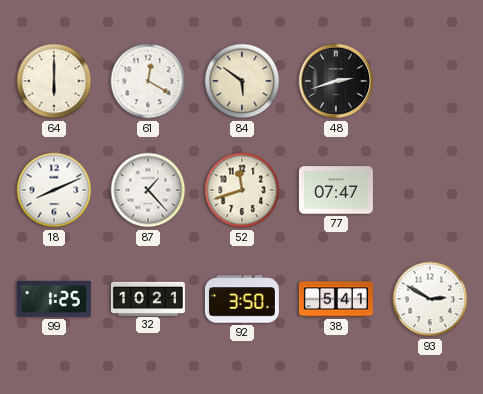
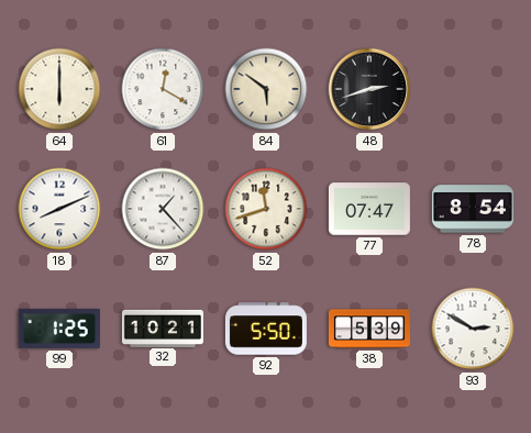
78: none -> 8:54
92: 3:50 -> 5:50
38: 5:41 -> 5:39
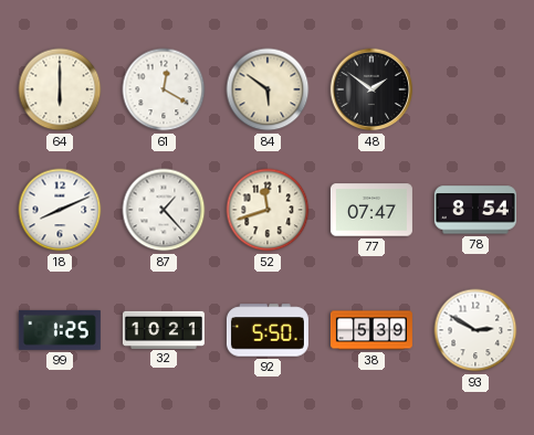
48: 2:42 -> 1:51
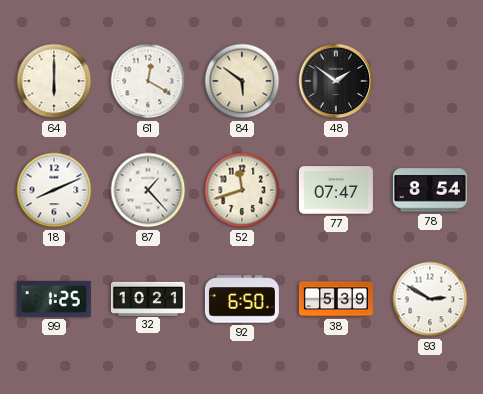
92: 5:50 -> 6:50
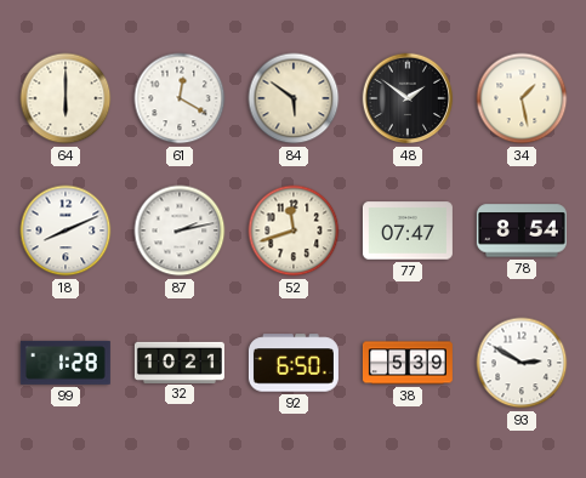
34: none -> 1:28
87: 1:23 -> 2:13
99: 1:25 -> 1:28
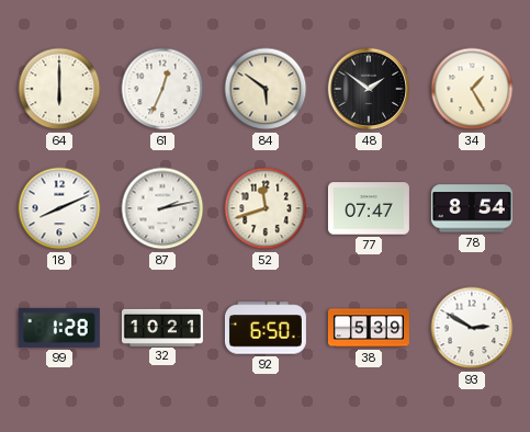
61: 12:20 -> 12:34
34: 1:28 -> 1:25
